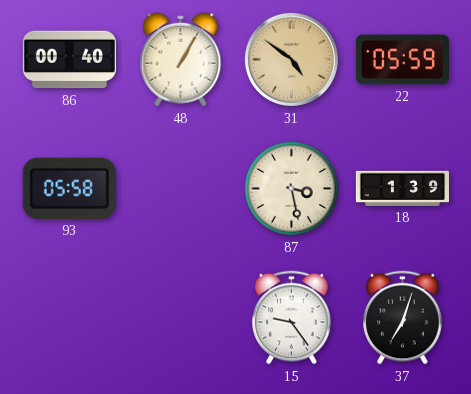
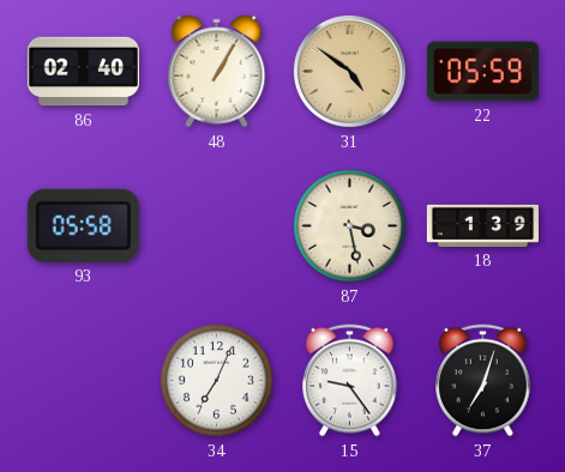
86: 00:40 -> 02:40
34: none -> 7:04
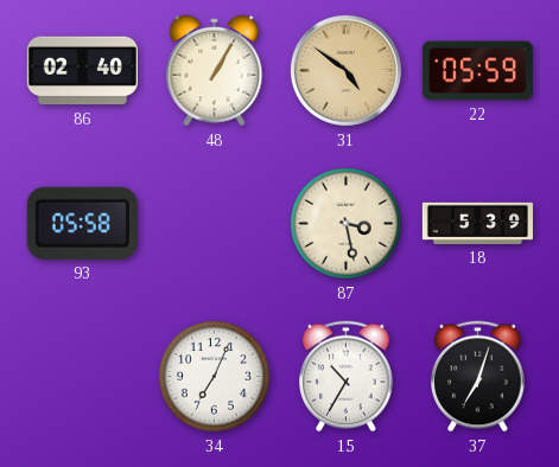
18: 1:39 -> 5:39
15: 9:24 -> 10:35
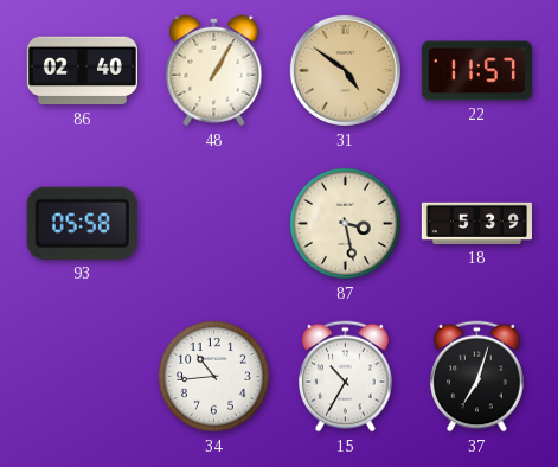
22: 05:59 -> 11:57
34: 7:04 -> 10:44
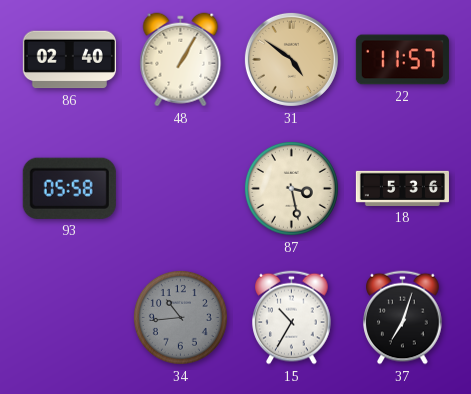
18: 5:39 -> 5:36
34 dial: white -> grey
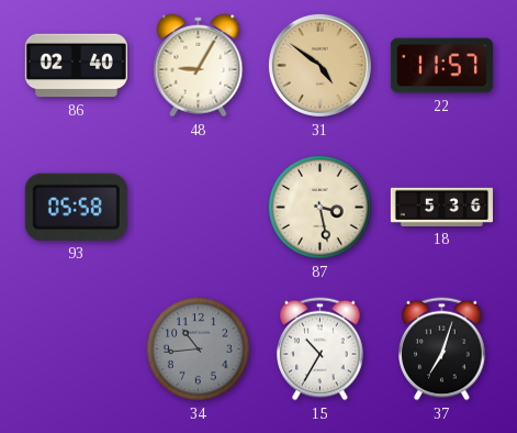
48: 1:05 -> 9:05
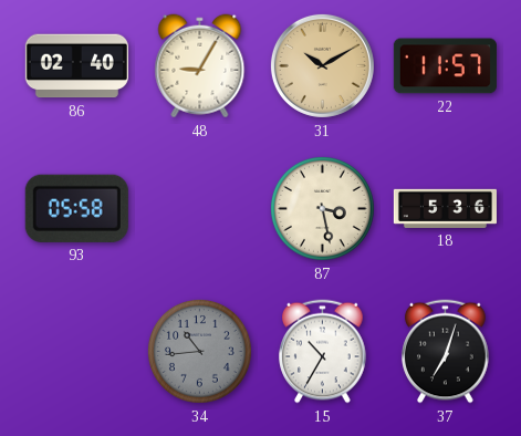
31: 4:51 -> 10:10
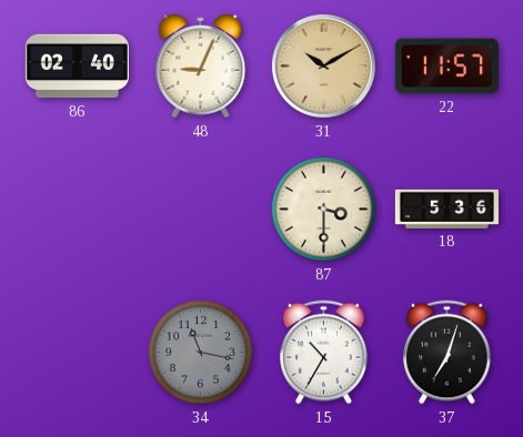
48: 9:05 -> 9:04
93: 05:58 -> none
87: 3:28 -> 3:30
34: 10:44 -> 11:17
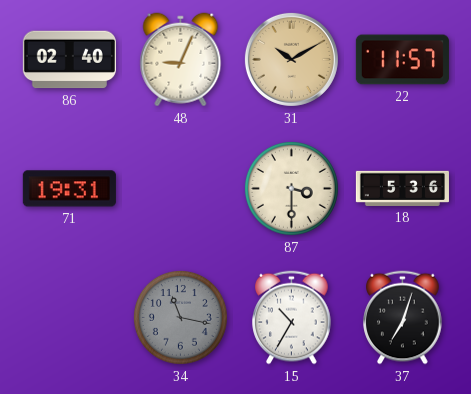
71: none -> 19:31
